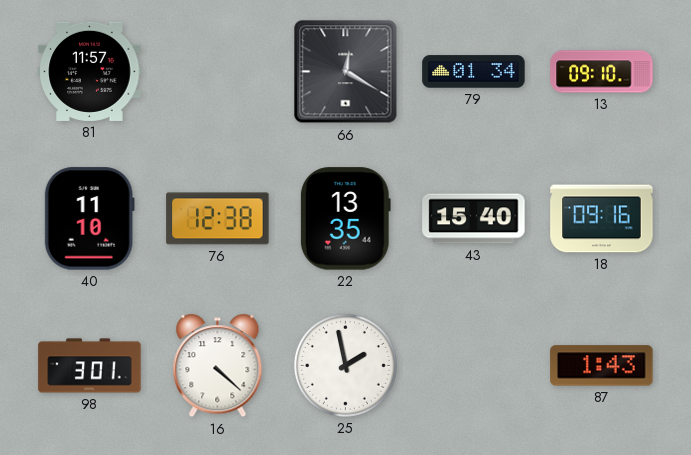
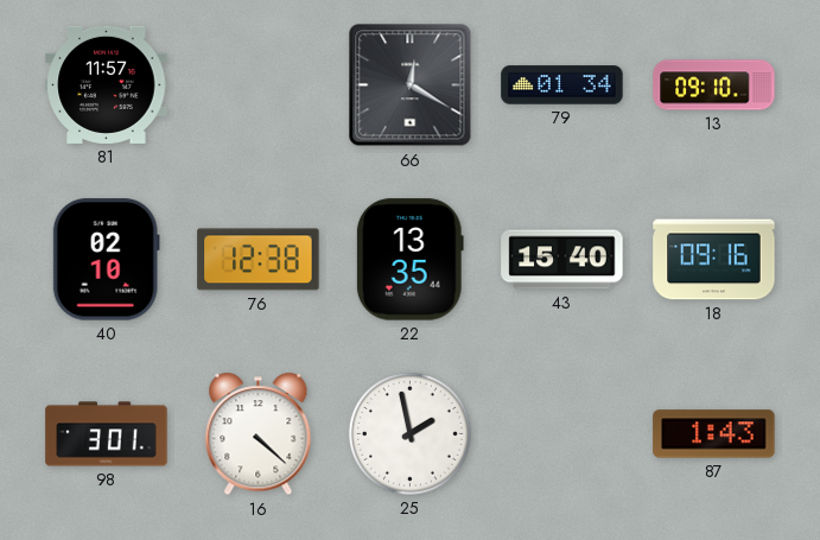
40: 11:10 -> 02:10
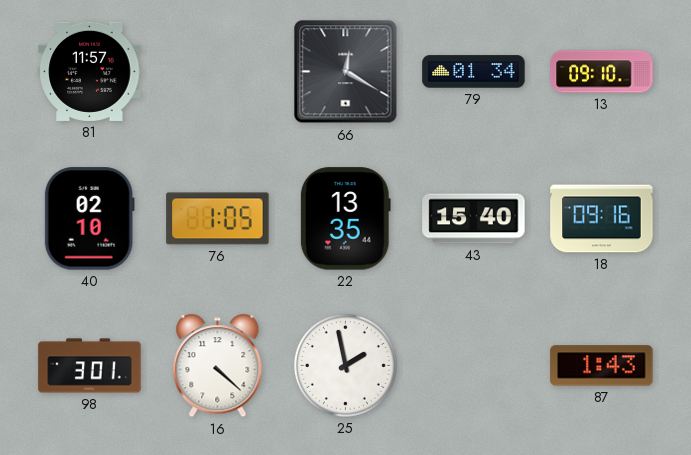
76: 12:38 -> 1:05
